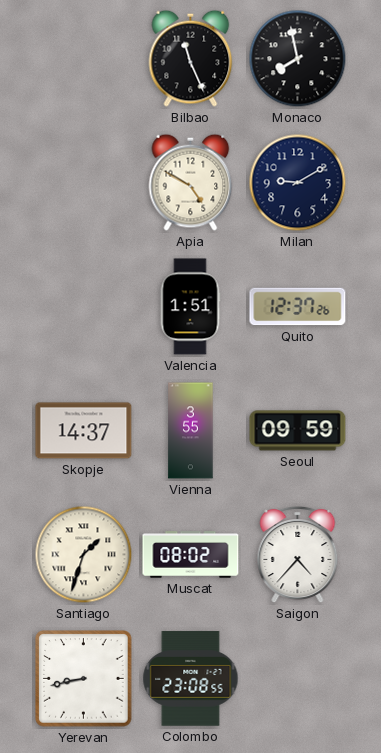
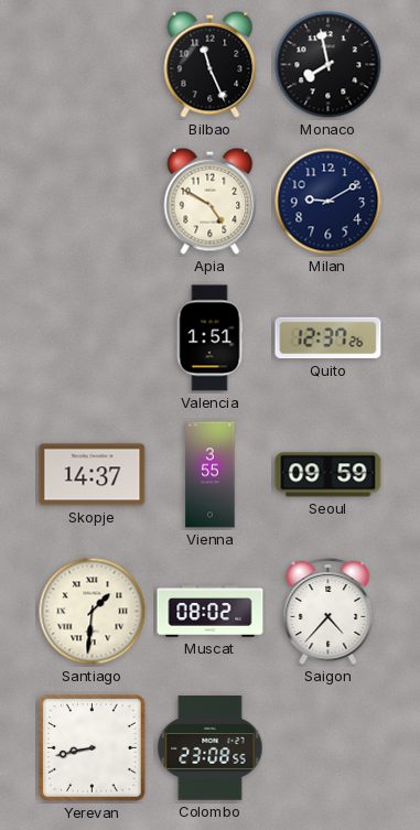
Santiago: 1:33 -> 1:31
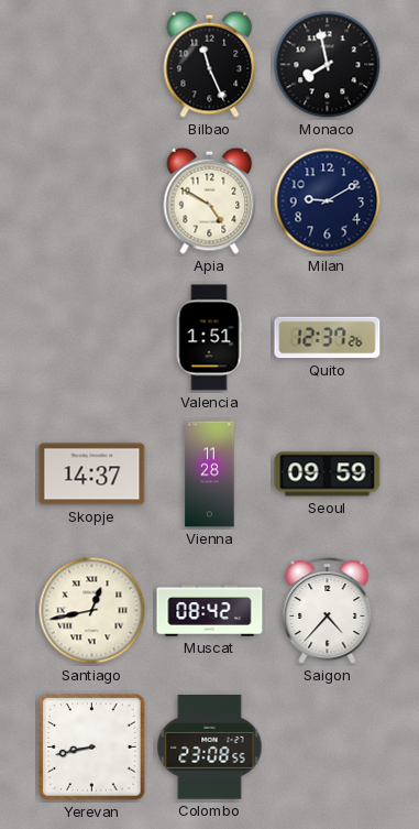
Vienna: 3:55 -> 11:28
Santiago: 1:31 -> 12:43
Muscat: 08:02 -> 08:42
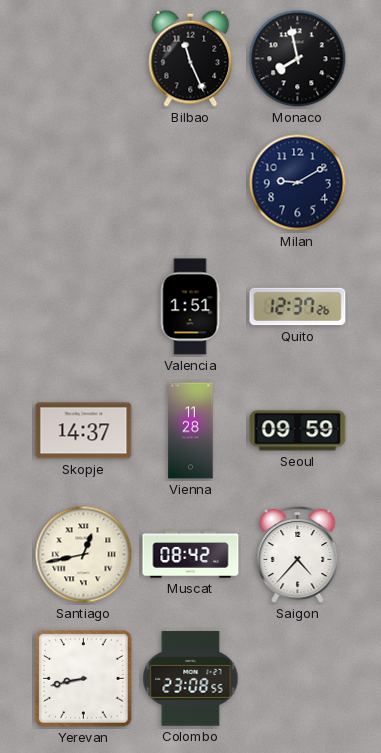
Apia: 4:50 -> none
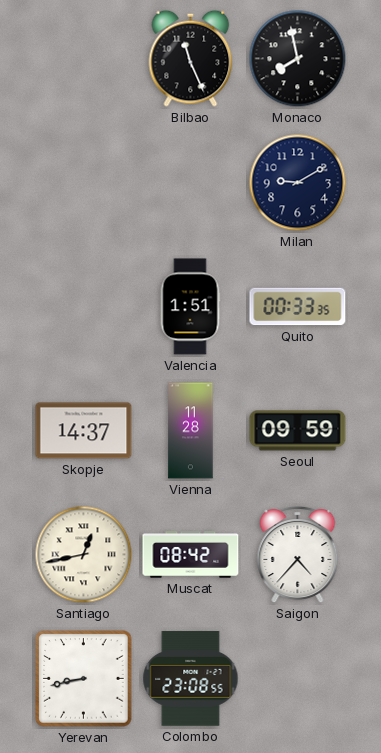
Quito: 12:37 -> 00:33
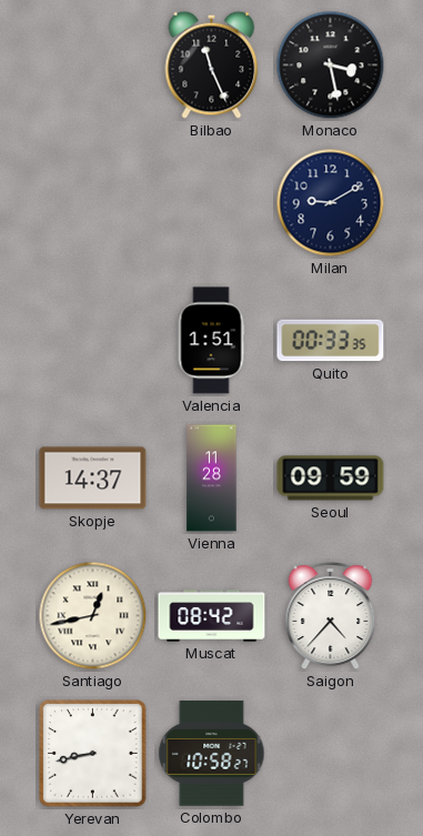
Monaco: 7:58 -> 3:28
Colombo: 23:08 -> 10:58
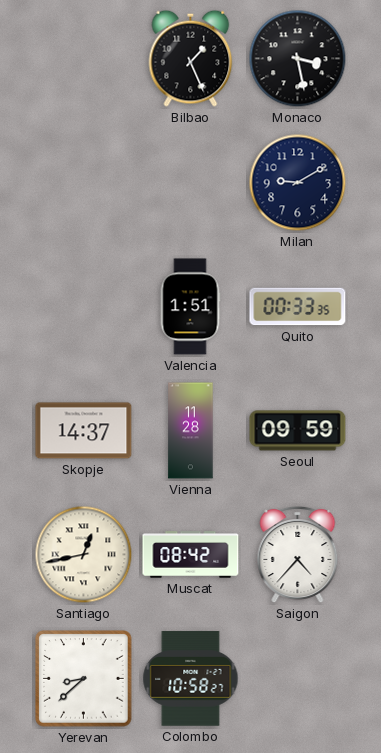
Bilbao: 11:26 -> 1:26
Yerevan: 8:43 -> 8:38
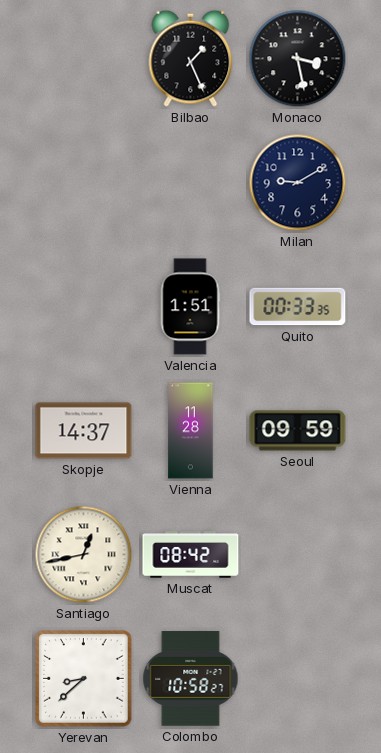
Saigon: 4:37 -> none
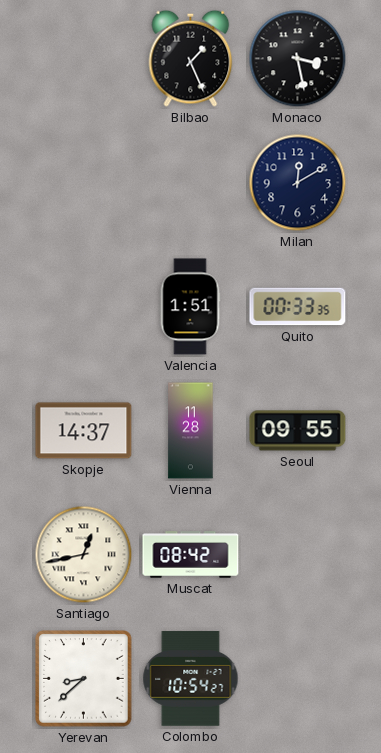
Milan: 9:10 -> 12:10
Seoul: 09:59 -> 09:55
Colombo: 10:58 -> 10:54
